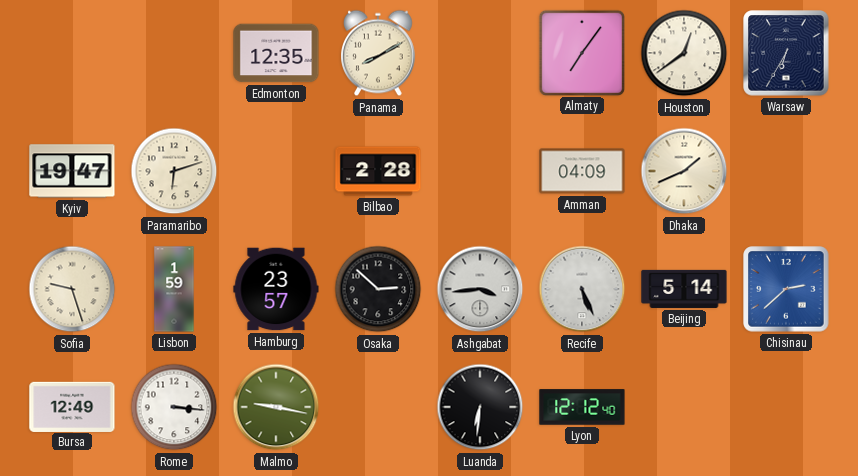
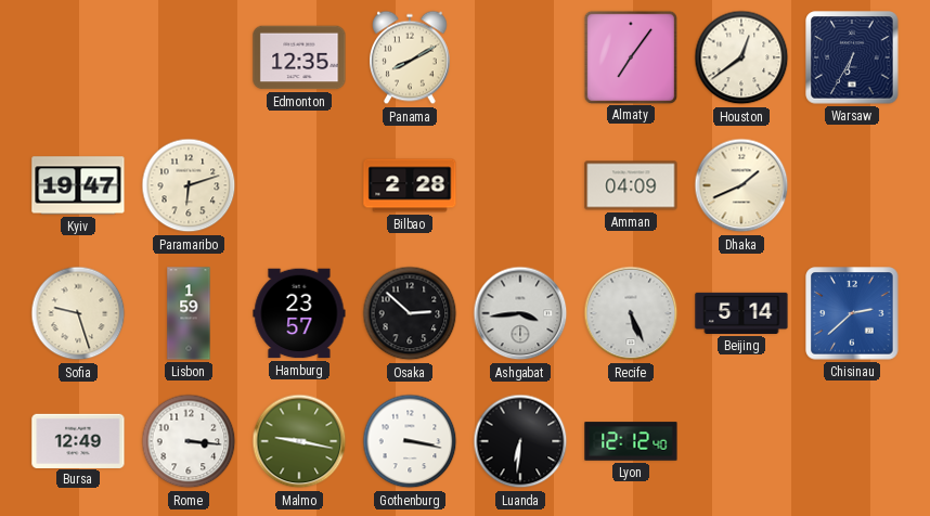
Gothenburg: none -> 3:17
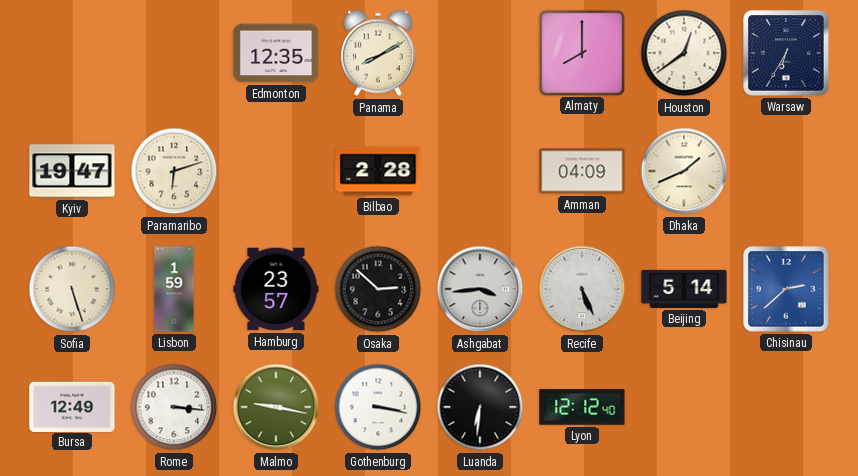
Almaty: 7:06 -> 8:00
Sofia: 9:27 -> 5:27
